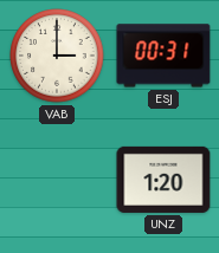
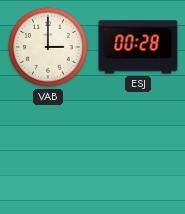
ESJ: 00:31 -> 00:28
UNZ: 1:20 -> none
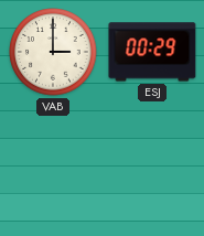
ESJ: 00:28 -> 00:29
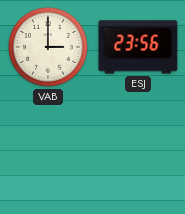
ESJ: 00:29 -> 23:56
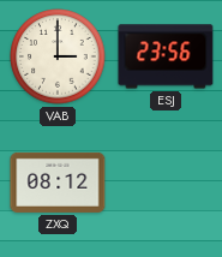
ZXQ: none -> 08:12
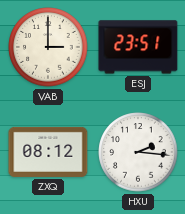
ESJ: 23:56 -> 23:51
HXU: none -> 2:16
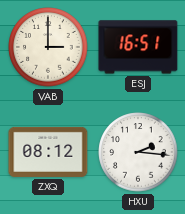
ESJ: 23:51 -> 16:51
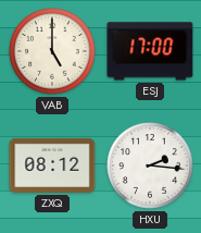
VAB: 3:00 -> 5:00
ESJ: 16:51 -> 17:00
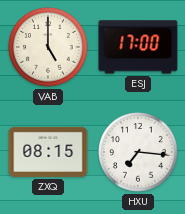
ZXQ: 08:12 -> 08:15
HXU: 2:16 -> 7:16
